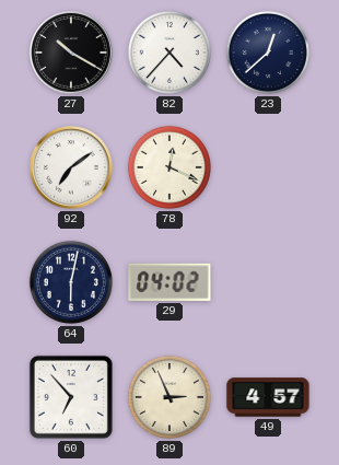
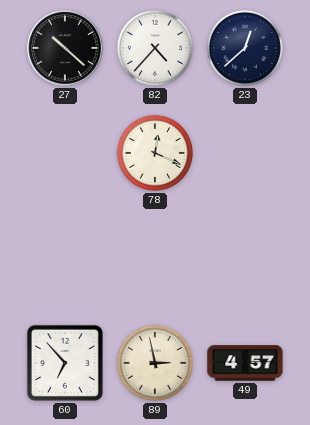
27: 10:20 -> 10:22
92: 7:09 -> none
64: 6:02 -> none
29: 04:02 -> none
89: 2:56 -> 2:58
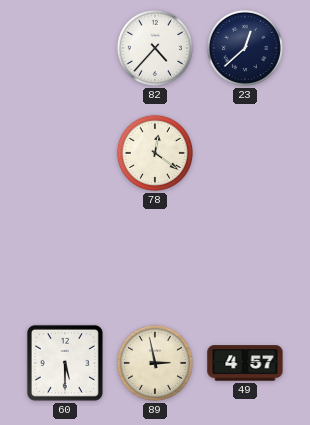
27: 10:22 -> none
78: 12:19 -> 12:21
60: 6:53 -> 5:30
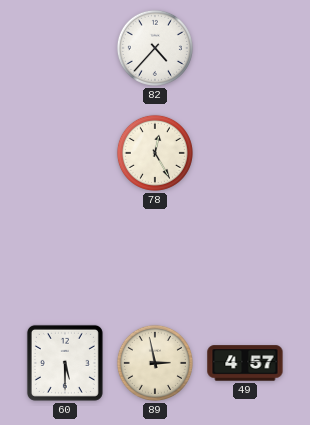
23: 12:38 -> none
78: 12:21 -> 12:25
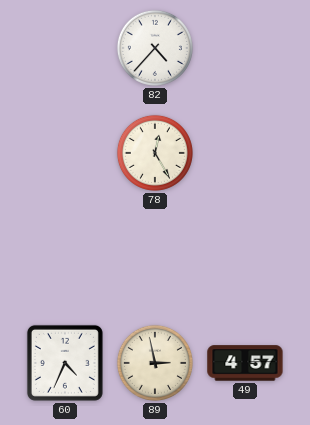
60: 5:30 -> 4:34
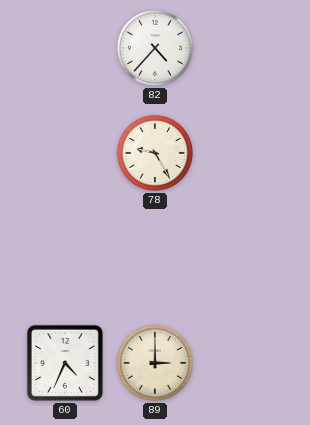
78: 12:25 -> 9:25
89: 2:58 -> 3:00
49: 4:57 -> none
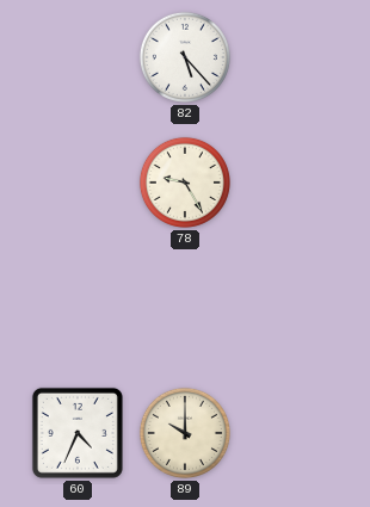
82: 4:37 -> 5:23
89: 3:00 -> 10:00
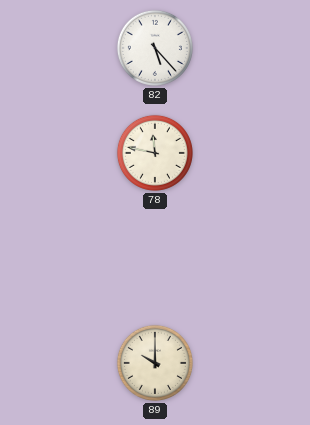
78: 9:25 -> 11:47
60: 4:34 -> none
